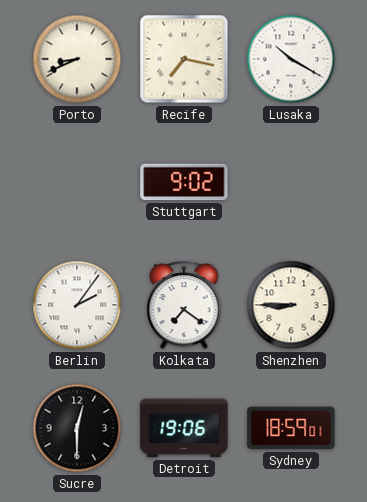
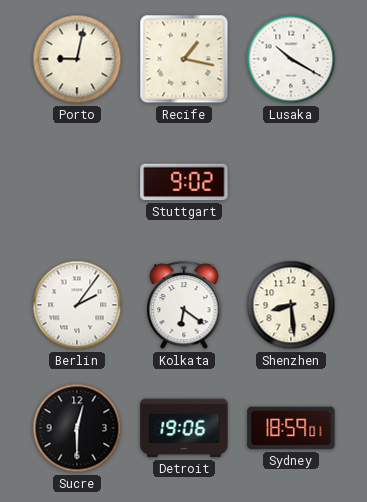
Porto: 8:41 -> 9:02
Recife: 7:17 -> 1:17
Kolkata: 7:21 -> 6:21
Shenzhen: 8:45 -> 8:29
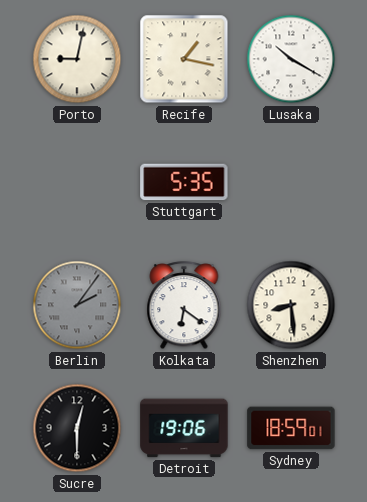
Stuttgart: 9:02 -> 5:35
Berlin dial: white -> grey
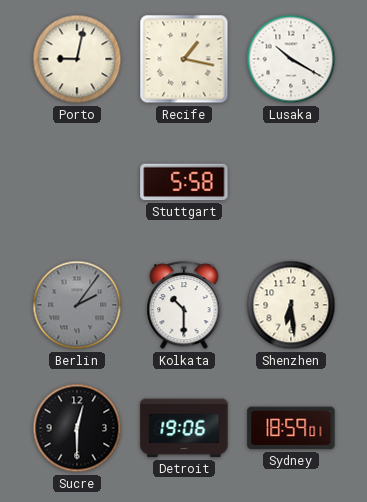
Stuttgart: 5:35 -> 5:58
Kolkata: 6:21 -> 10:30
Shenzhen: 8:29 -> 6:29
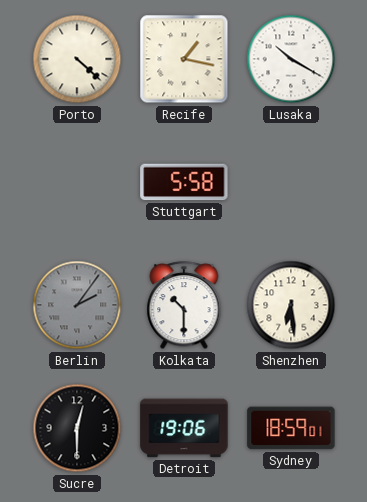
Porto: 9:02 -> 4:22
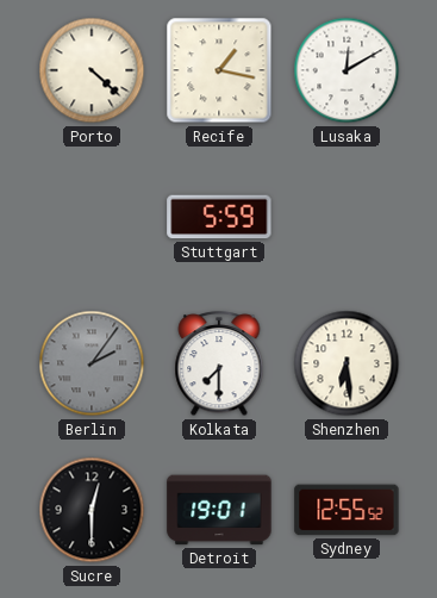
Lusaka: 10:20 -> 12:10
Stuttgart: 5:58 -> 5:59
Kolkata: 10:30 -> 7:30
Detroit: 19:06 -> 19:01
Sydney: 18:59 -> 12:55
